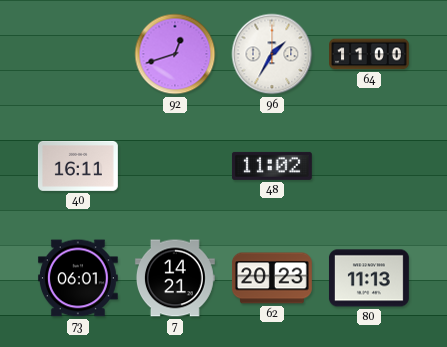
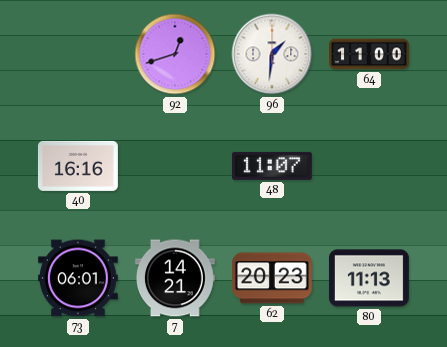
96: 1:35 -> 1:31
40: 16:11 -> 16:16
48: 11:02 -> 11:07
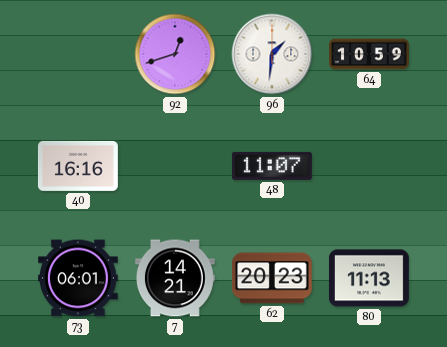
64: 11:00 -> 10:59
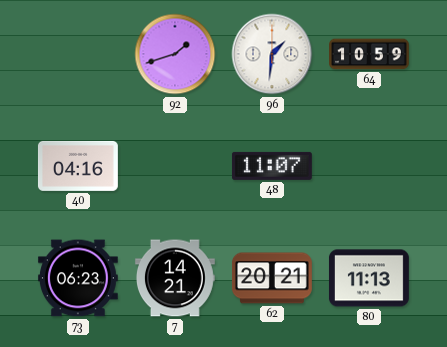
92: 12:42 -> 1:42
40: 16:16 -> 04:16
73: 06:01 -> 06:23
62: 20:23 -> 20:21
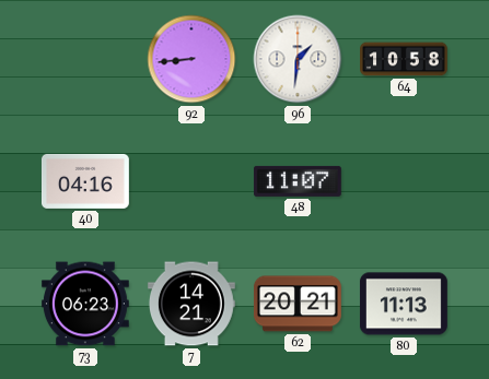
92: 1:42 -> 8:44
64: 10:59 -> 10:58
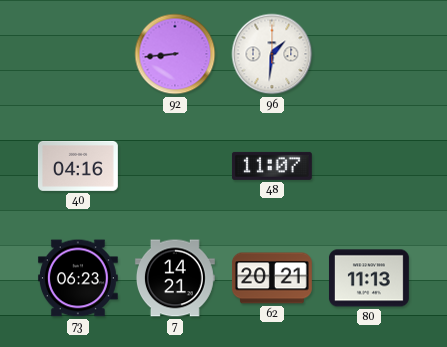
64: 10:58 -> none
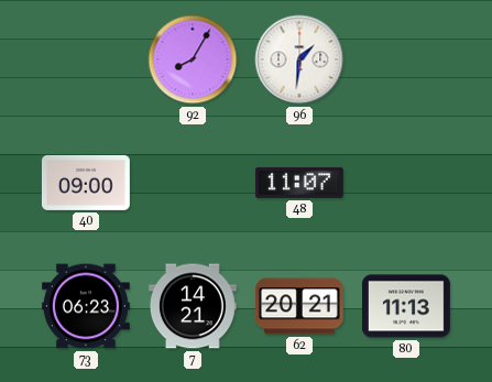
92: 8:44 -> 8:05
40: 04:16 -> 09:00
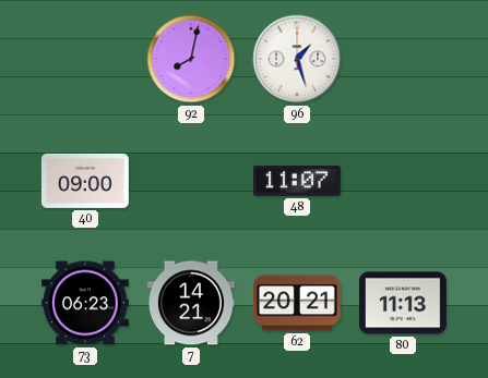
92: 8:05 -> 8:02
96: 1:31 -> 1:27
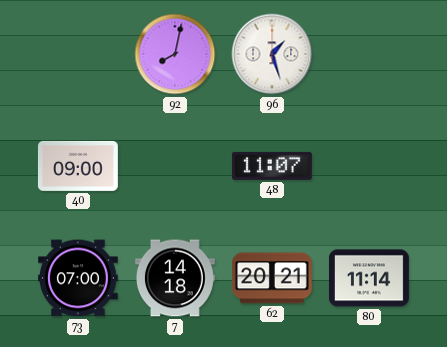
73: 06:23 -> 07:00
7: 14:21 -> 14:18
80: 11:13 -> 11:14
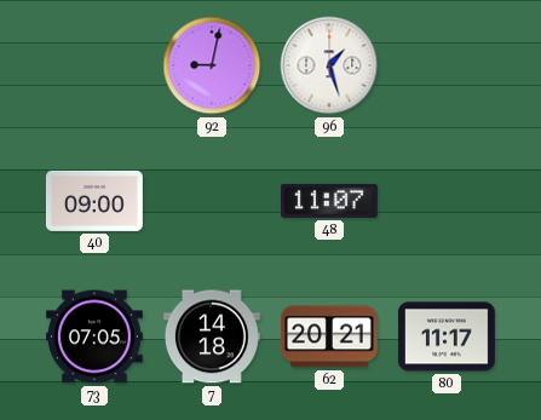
92: 8:02 -> 9:02
73: 07:00 -> 07:05
80: 11:14 -> 11:17
